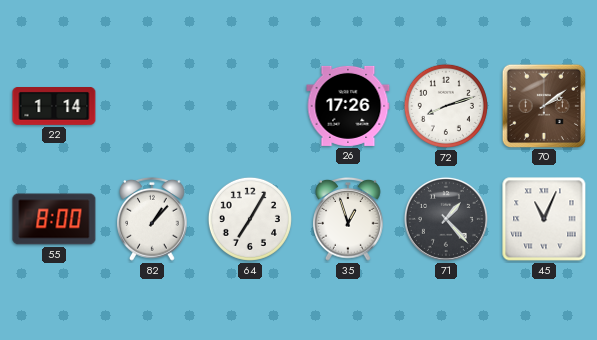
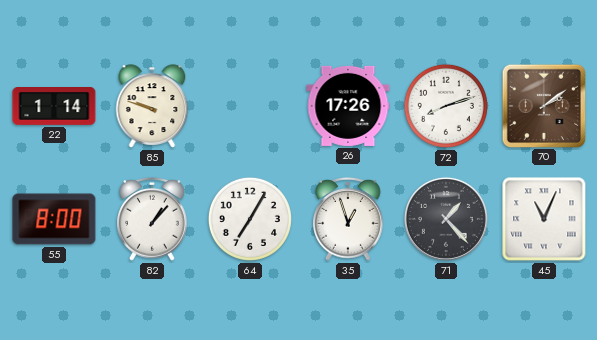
85: none -> 9:48
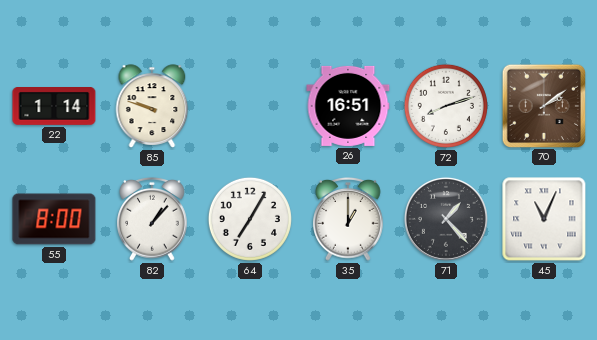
26: 17:26 -> 16:51
35: 12:57 -> 1:00
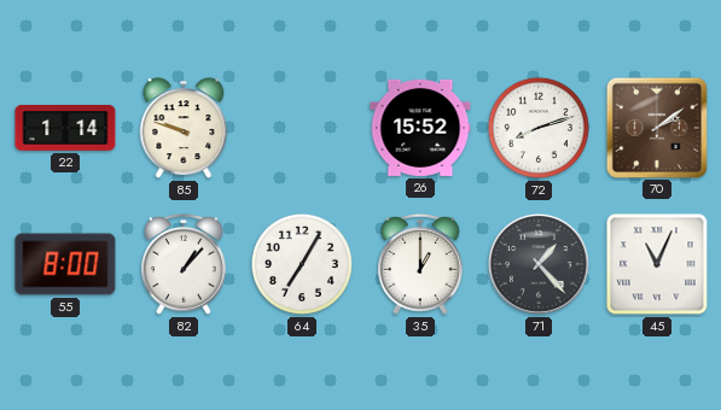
26: 16:51 -> 15:52
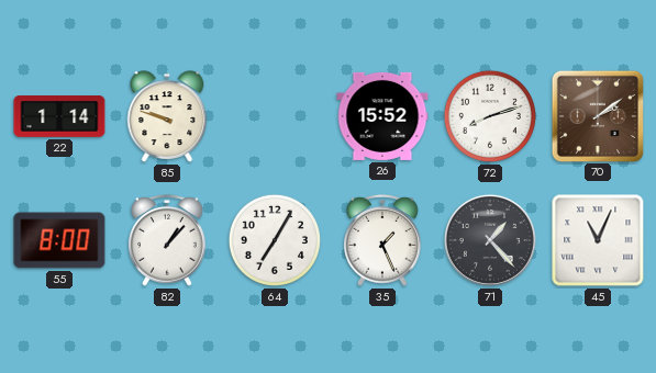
35: 1:00 -> 1:26
